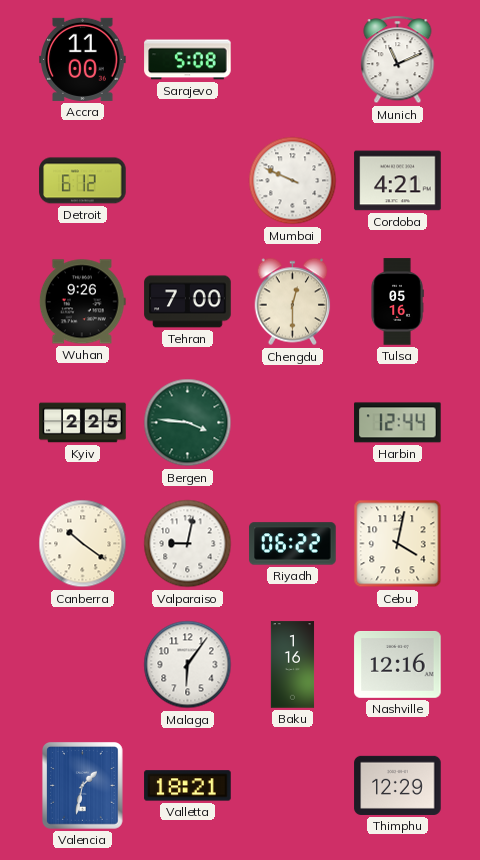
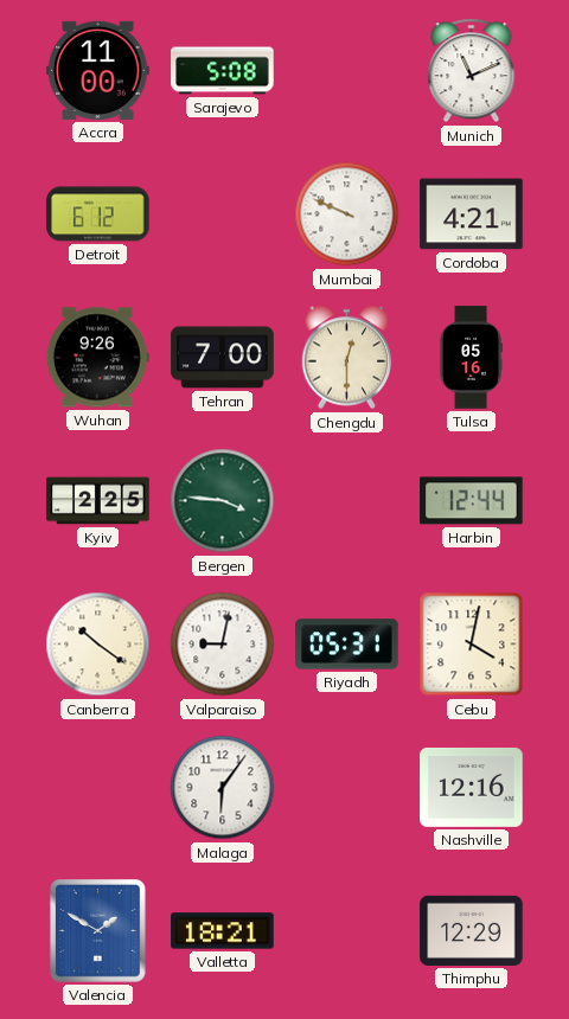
Riyadh: 06:22 -> 05:31
Baku: 1:16 -> none
Valencia: 1:32 -> 1:50
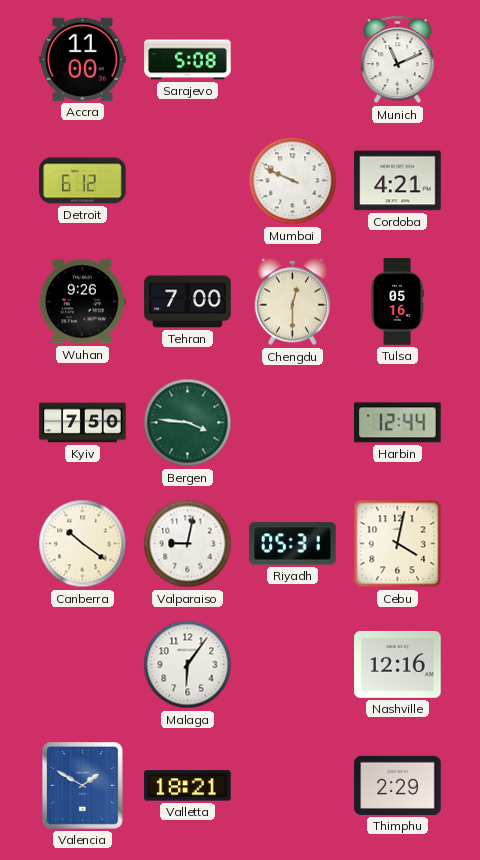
Kyiv: 2:25 -> 7:50
Thimphu: 12:29 -> 2:29
